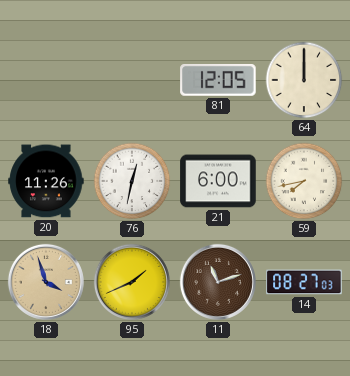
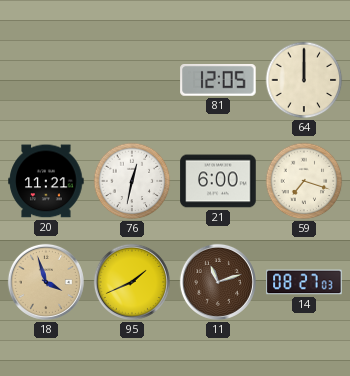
20: 11:26 -> 11:21
59: 7:43 -> 7:18
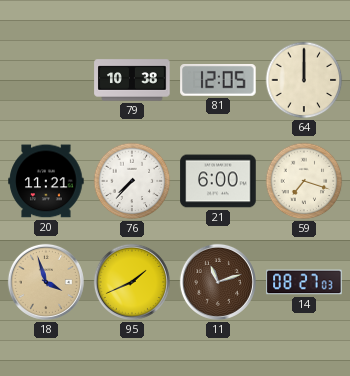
79: none -> 10:38
76: 12:32 -> 7:37
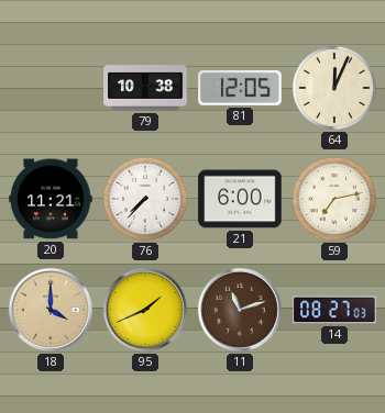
64: 12:00 -> 12:04
59: 7:18 -> 7:13
18: 3:57 -> 4:00
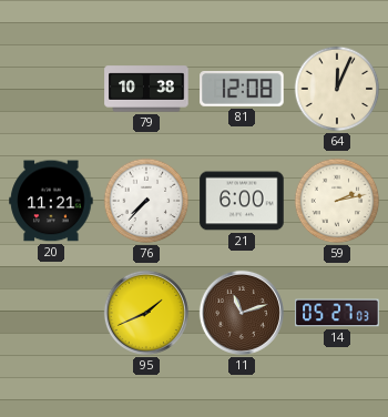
81: 12:05 -> 12:08
59: 7:13 -> 2:13
18: 4:00 -> none
14: 08:27 -> 05:27
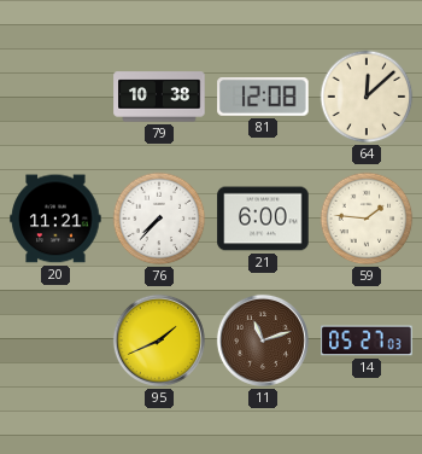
64: 12:04 -> 12:08
59: 2:13 -> 1:46
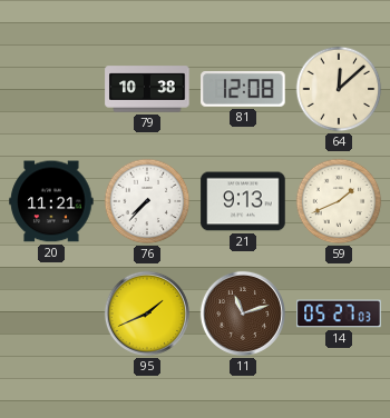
21: 6:00 -> 9:13
59: 1:46 -> 1:41
